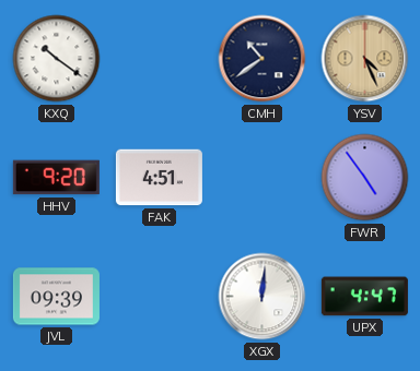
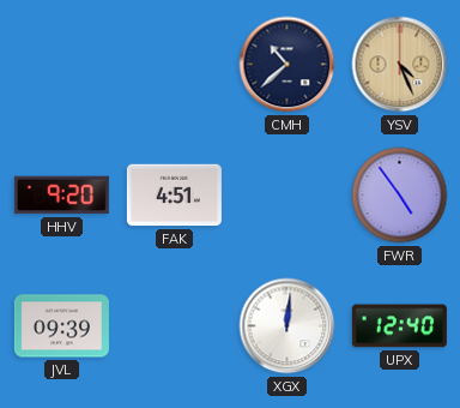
KXQ: 10:21 -> none
CMH: 10:39 -> 10:38
UPX: 4:47 -> 12:40
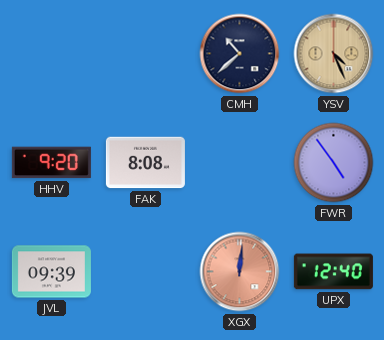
FAK: 4:51 -> 8:08
XGX dial: white -> salmon
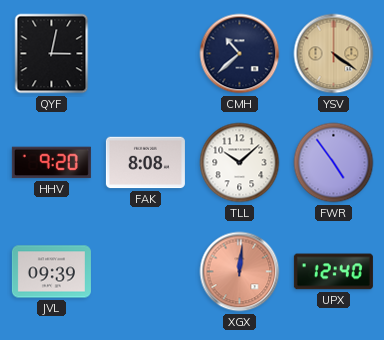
QYF: none -> 3:02
YSV: 4:26 -> 4:21
TLL: none -> 10:08
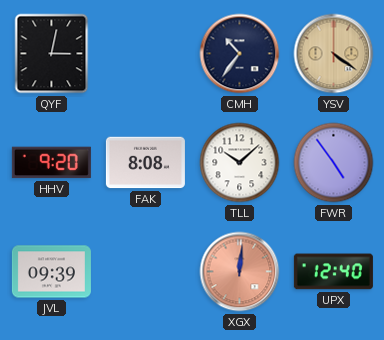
CMH: 10:38 -> 10:36
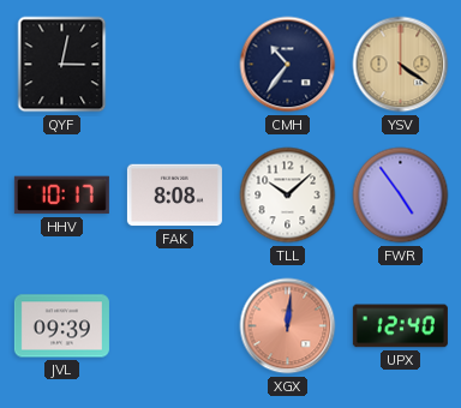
HHV: 9:20 -> 10:17
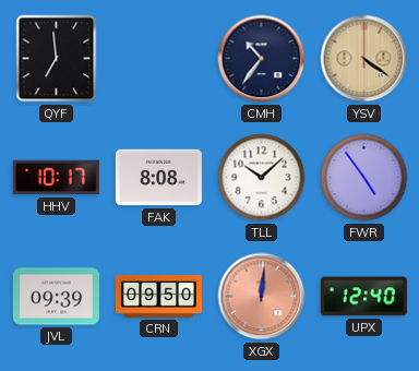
QYF: 3:02 -> 6:59
CRN: none -> 09:50
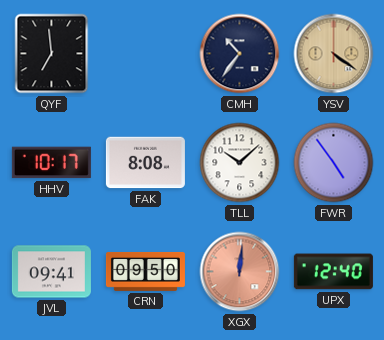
JVL: 09:39 -> 09:41
